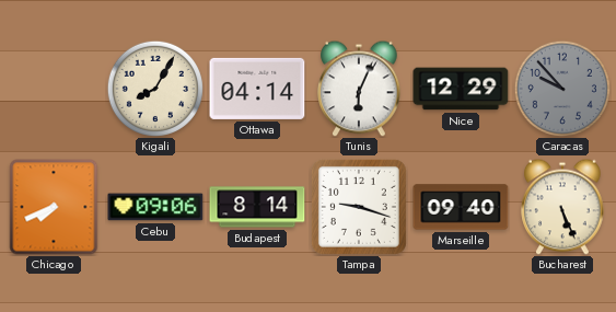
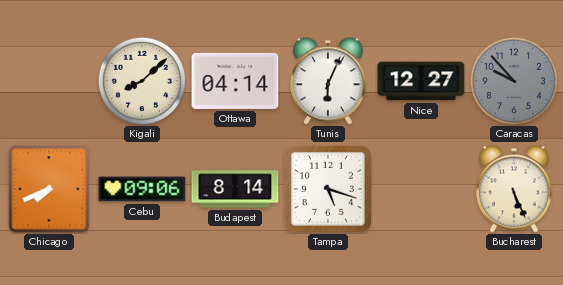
Kigali: 8:05 -> 8:08
Nice: 12:29 -> 12:27
Tampa: 9:18 -> 5:18
Marseille: 09:40 -> none
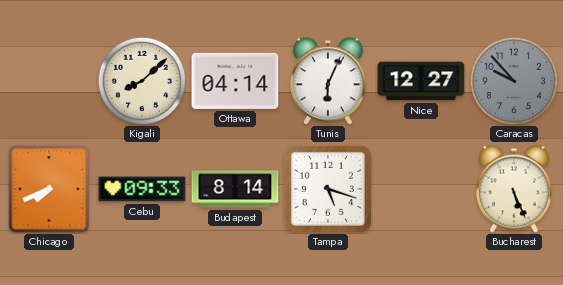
Cebu: 09:06 -> 09:33
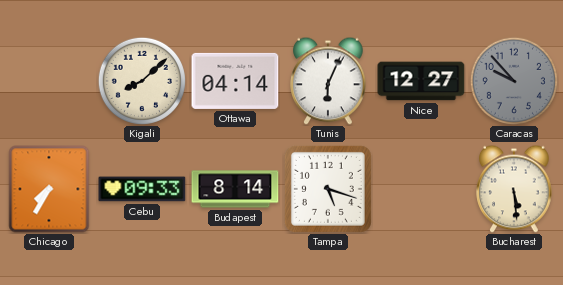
Chicago: 7:41 -> 7:35
Bucharest: 5:26 -> 5:29
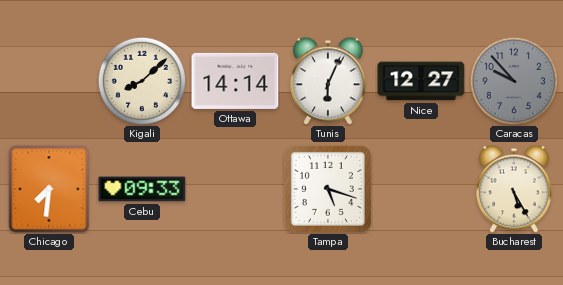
Ottawa: 04:14 -> 14:14
Chicago: 7:35 -> 7:31
Budapest: 8:14 -> none
Bucharest: 5:29 -> 5:25
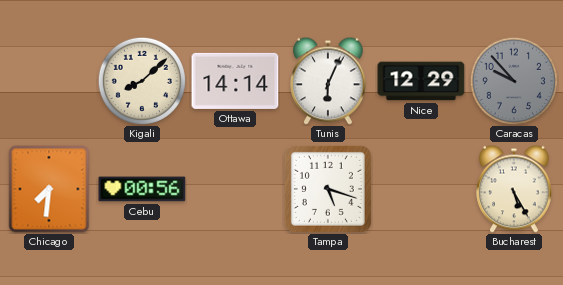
Nice: 12:27 -> 12:29
Cebu: 09:33 -> 00:56
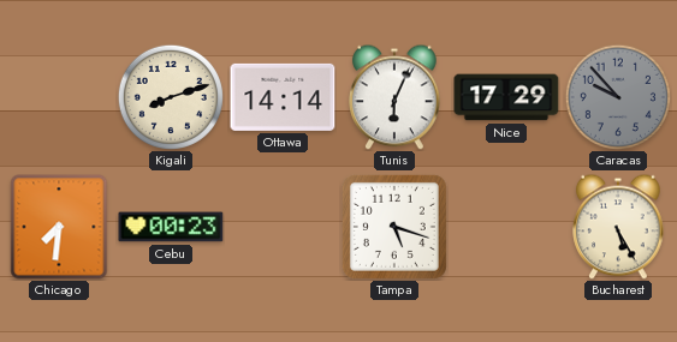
Kigali: 8:08 -> 8:12
Nice: 12:29 -> 17:29
Cebu: 00:56 -> 00:23
